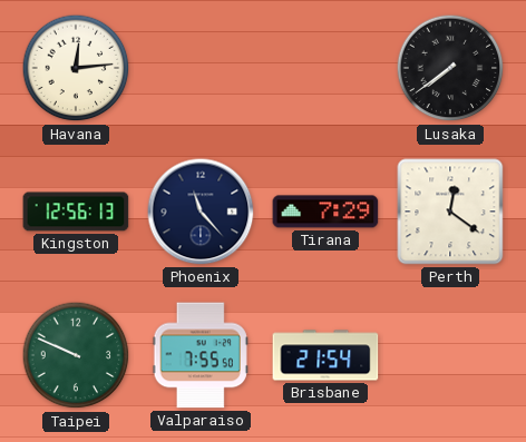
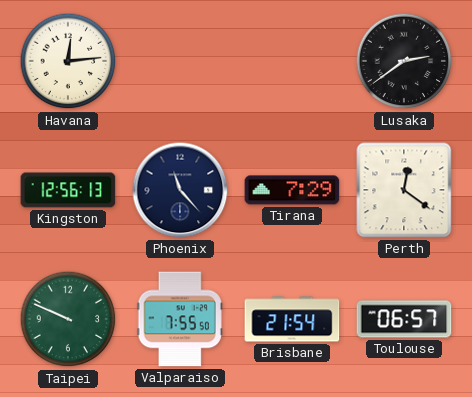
Lusaka: 7:39 -> 2:39
Toulouse: none -> 06:57
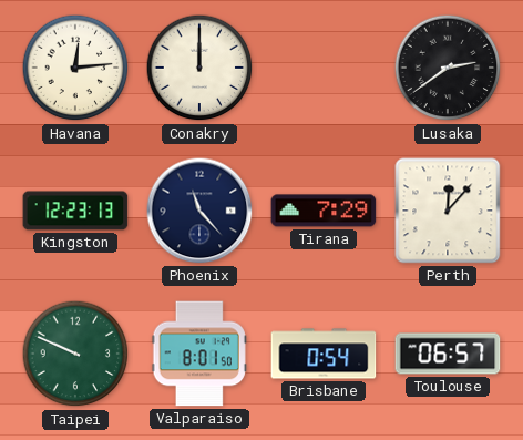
Conakry: none -> 12:00
Kingston: 12:56 -> 12:23
Perth: 12:21 -> 12:07
Valparaiso: 7:55 -> 8:01
Brisbane: 21:54 -> 0:54
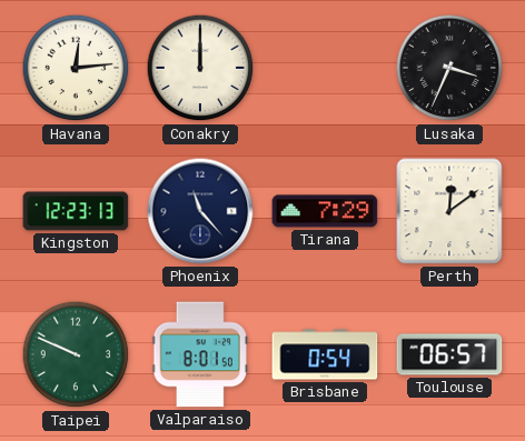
Lusaka: 2:39 -> 3:34
Perth: 12:07 -> 12:09
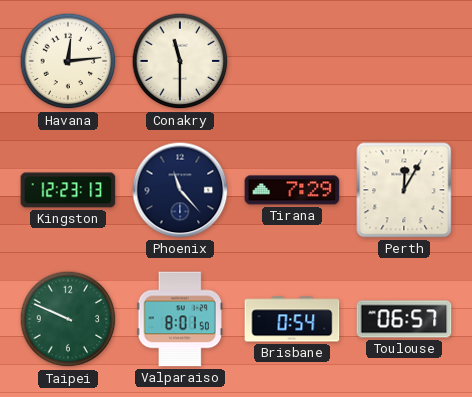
Conakry: 12:00 -> 11:30
Lusaka: 3:34 -> none
Perth: 12:09 -> 12:05
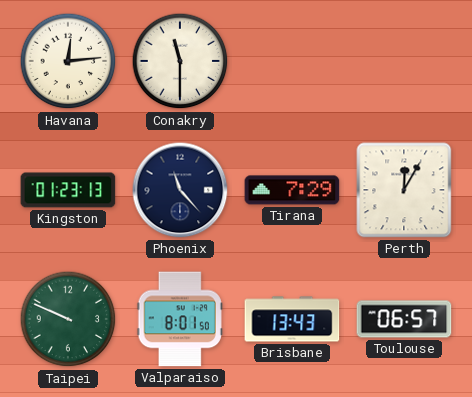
Kingston: 12:23 -> 01:23
Brisbane: 0:54 -> 13:43
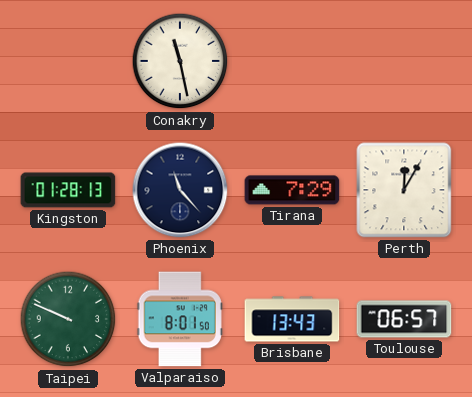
Havana: 12:14 -> none
Conakry: 11:30 -> 11:28
Kingston: 01:23 -> 01:28
